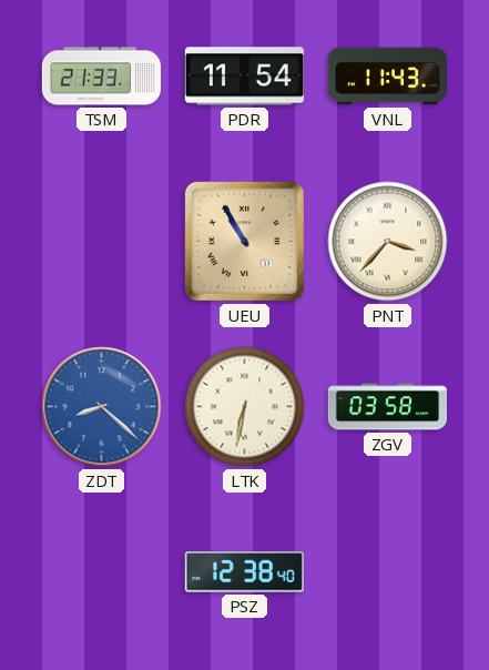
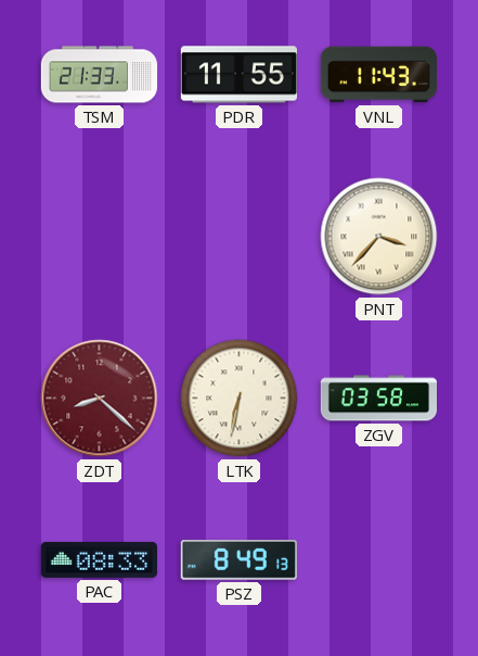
PDR: 11:54 -> 11:55
UEU: 10:55 -> none
ZDT dial: blue -> burgundy
PAC: none -> 08:33
PSZ: 12:38 -> 8:49
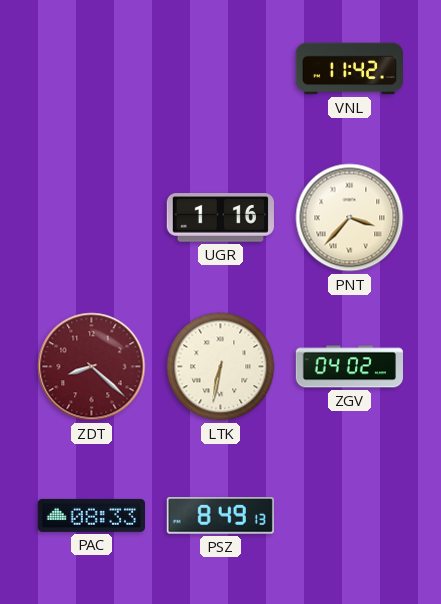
TSM: 21:33 -> none
PDR: 11:55 -> none
VNL: 11:43 -> 11:42
UGR: none -> 1:16
ZGV: 03:58 -> 04:02
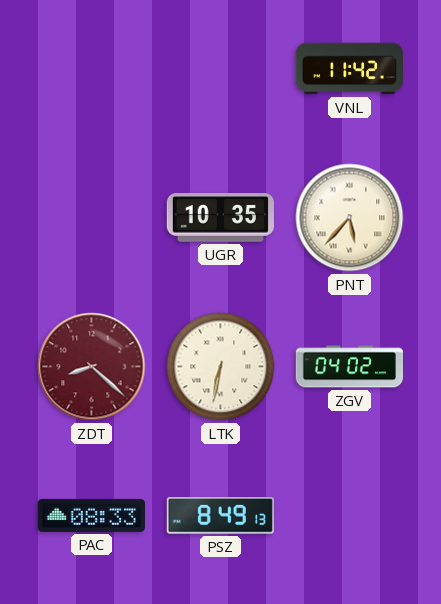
UGR: 1:16 -> 10:35
PNT: 3:37 -> 5:37
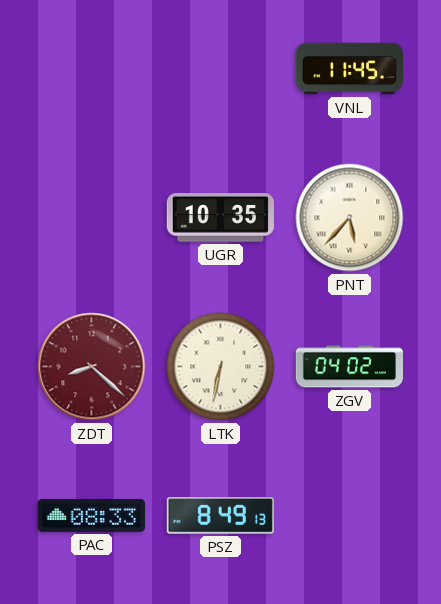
VNL: 11:42 -> 11:45
